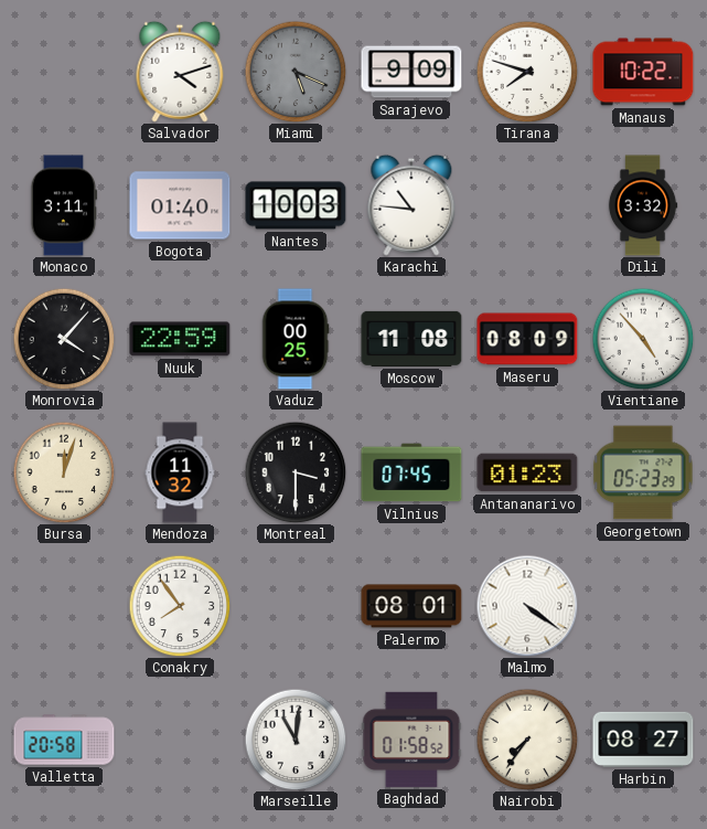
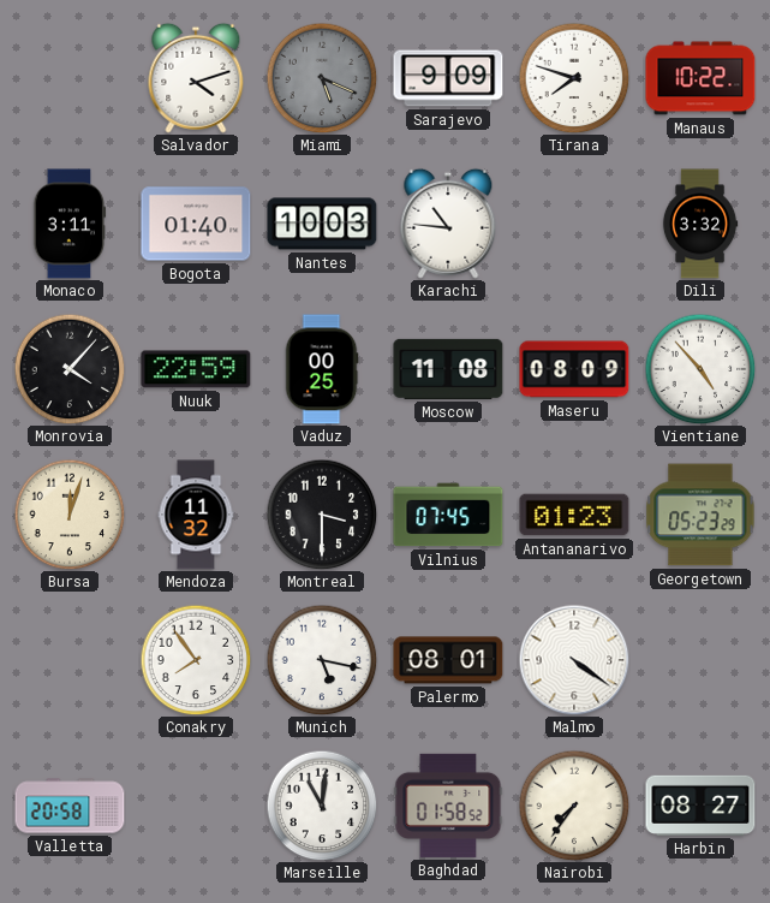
Munich: none -> 5:17
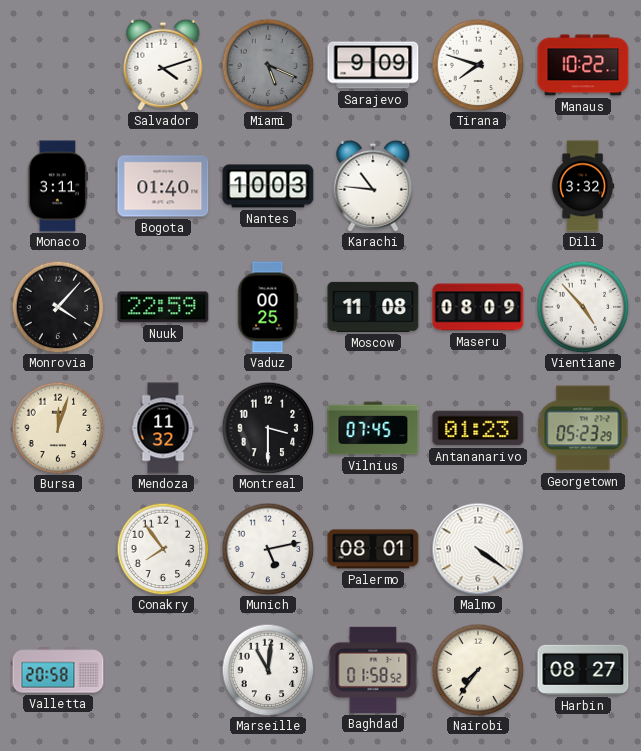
Munich: 5:17 -> 5:13
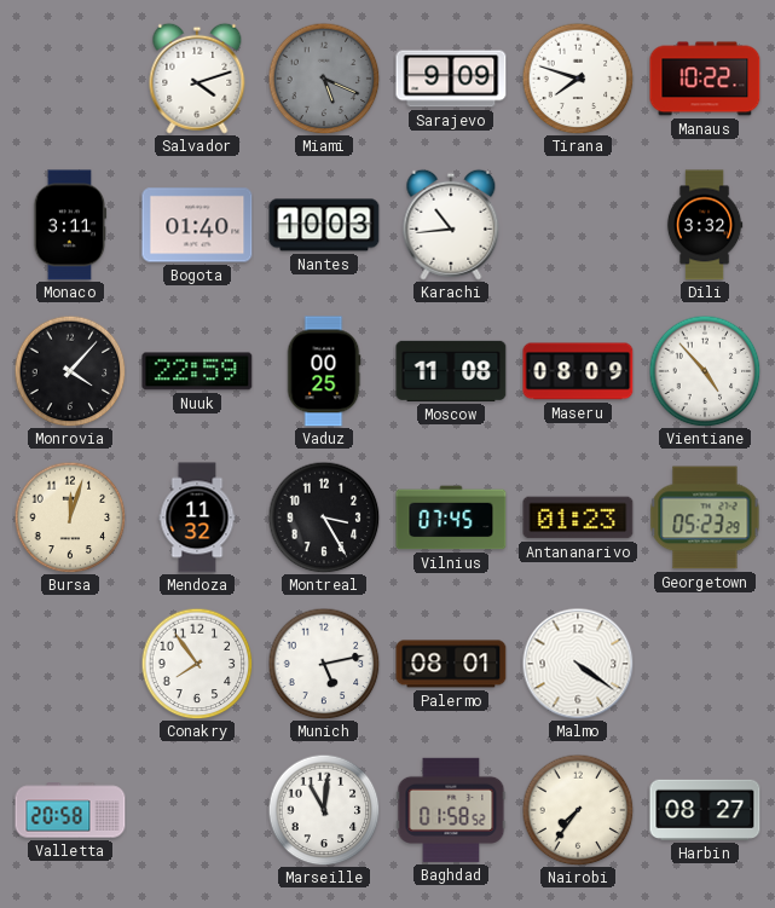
Karachi: 10:46 -> 10:44
Montreal: 3:30 -> 3:25
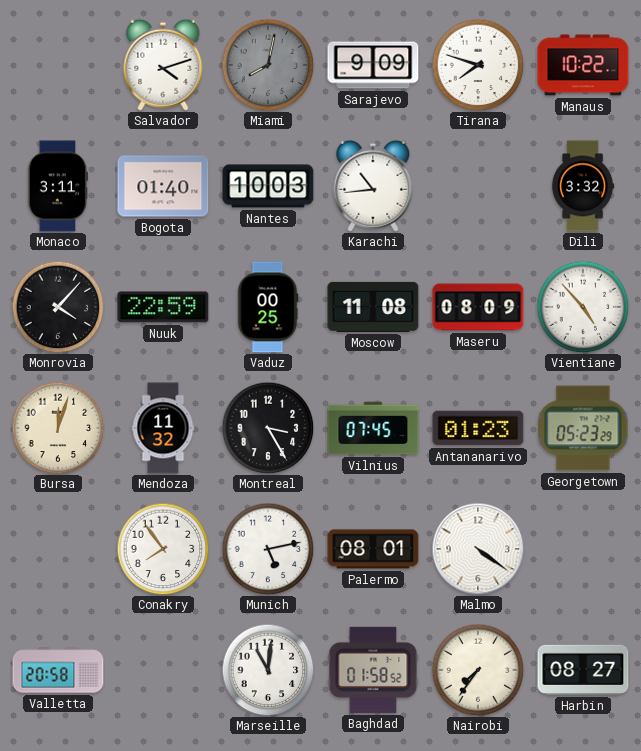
Miami: 5:19 -> 8:02
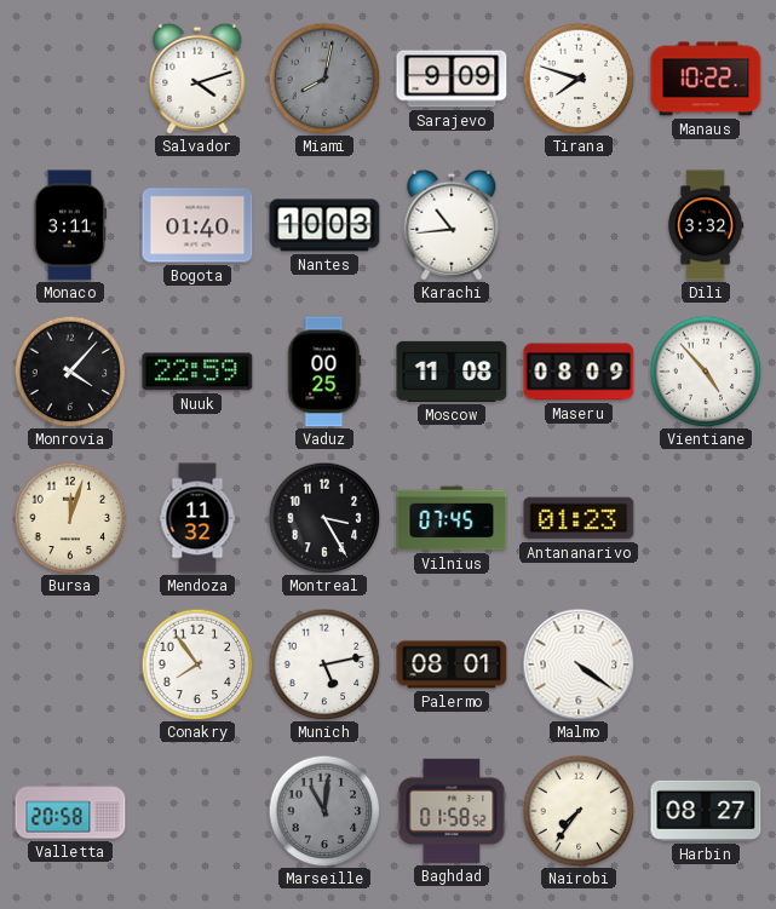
Georgetown: 05:23 -> none
Marseille dial: white -> grey
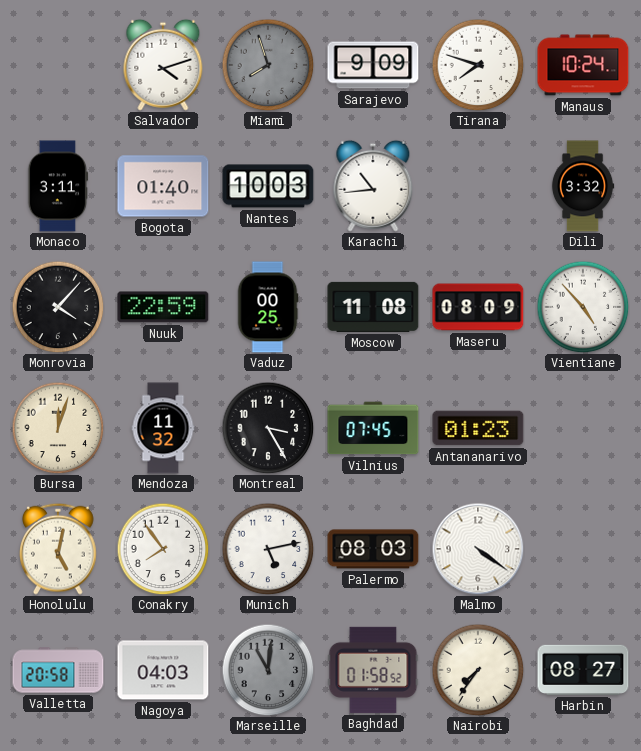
Miami: 8:02 -> 7:57
Manaus: 10:22 -> 10:24
Honolulu: none -> 5:02
Palermo: 08:01 -> 08:03
Nagoya: none -> 04:03
